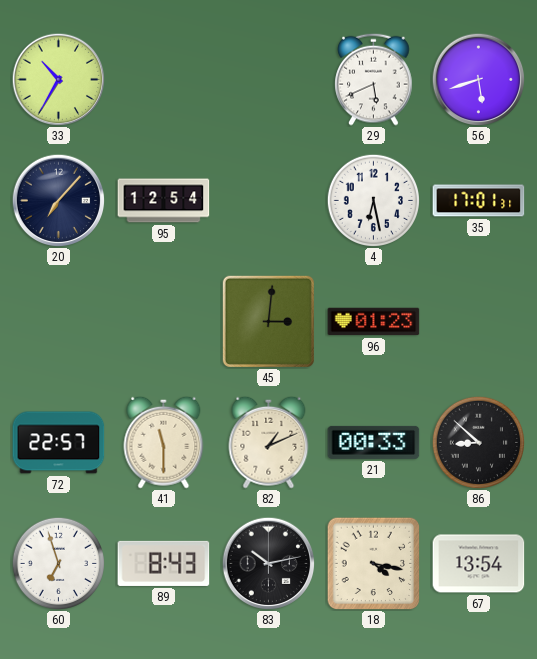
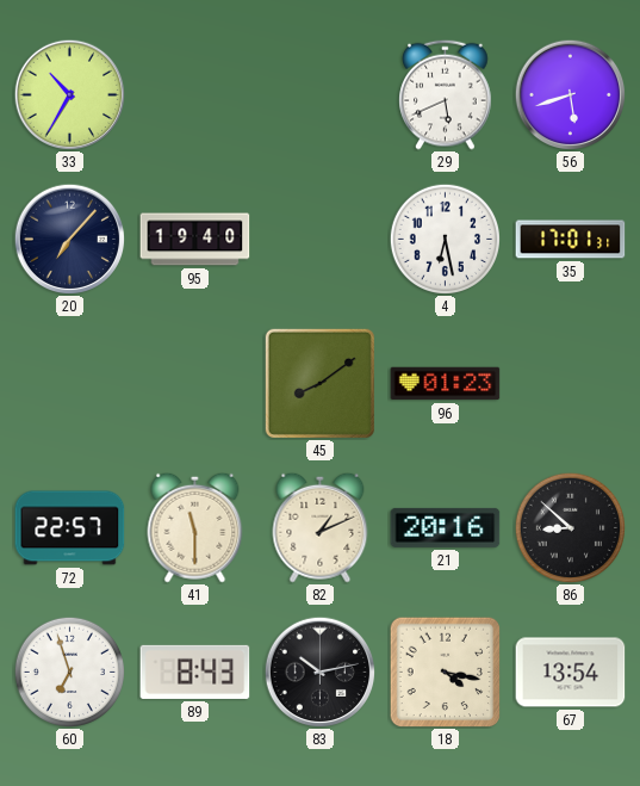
95: 12:54 -> 19:40
45: 3:01 -> 8:09
21: 00:33 -> 20:16
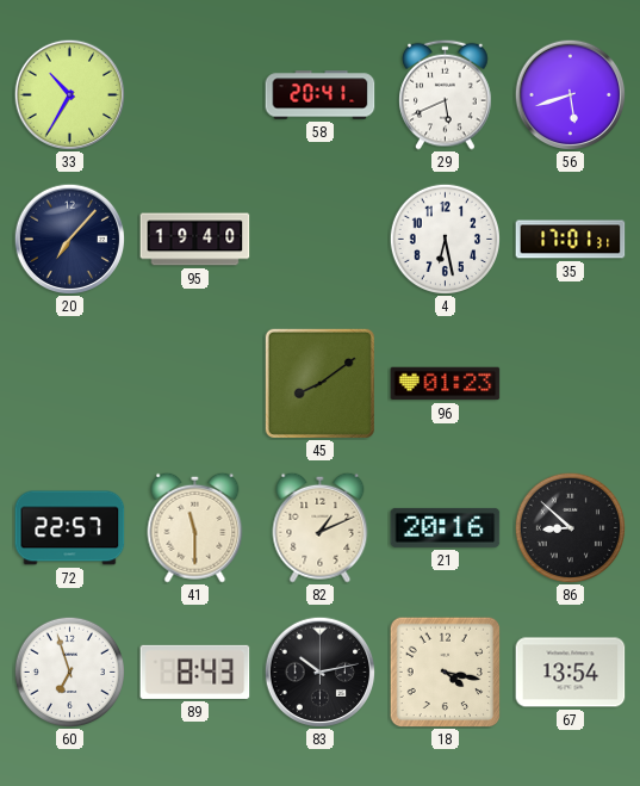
58: none -> 20:41
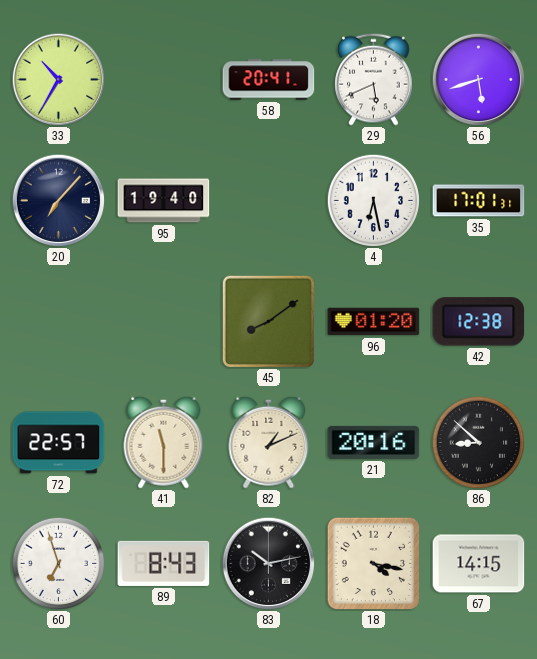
96: 01:23 -> 01:20
42: none -> 12:38
67: 13:54 -> 14:15
